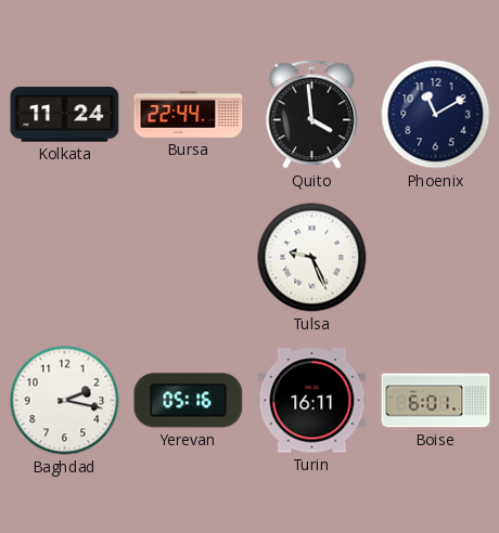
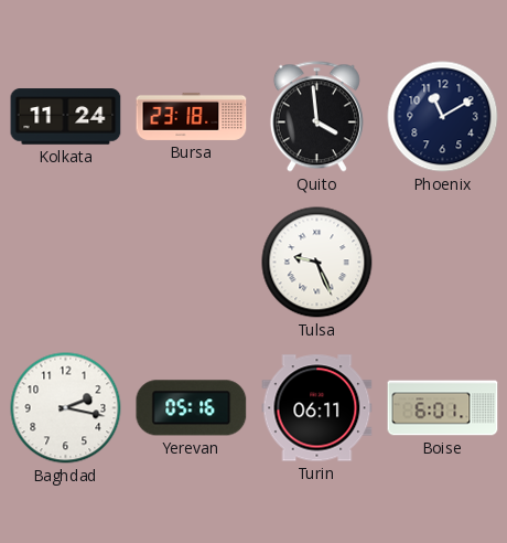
Bursa: 22:44 -> 23:18
Turin: 16:11 -> 06:11
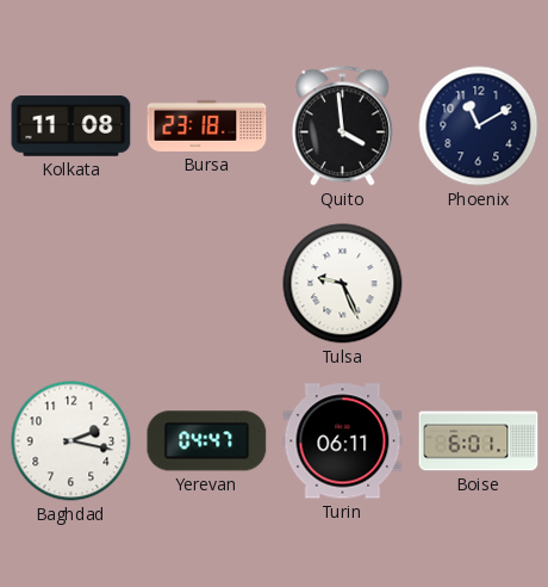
Kolkata: 11:24 -> 11:08
Yerevan: 05:16 -> 04:47
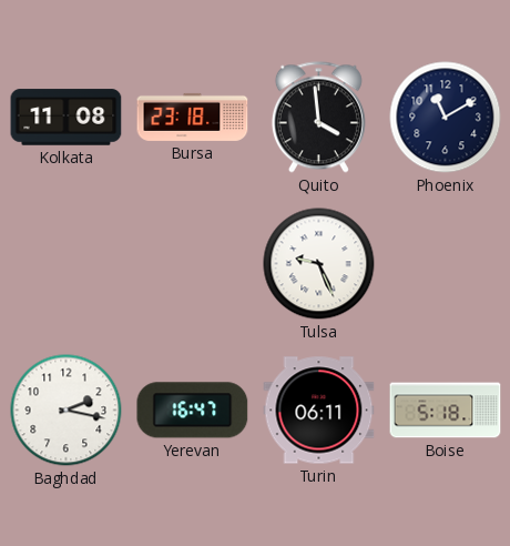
Yerevan: 04:47 -> 16:47
Boise: 6:01 -> 5:18
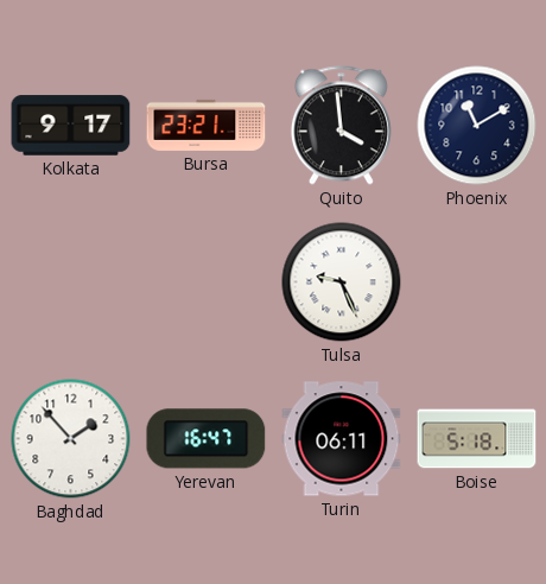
Kolkata: 11:08 -> 9:17
Bursa: 23:18 -> 23:21
Baghdad: 2:17 -> 1:53
